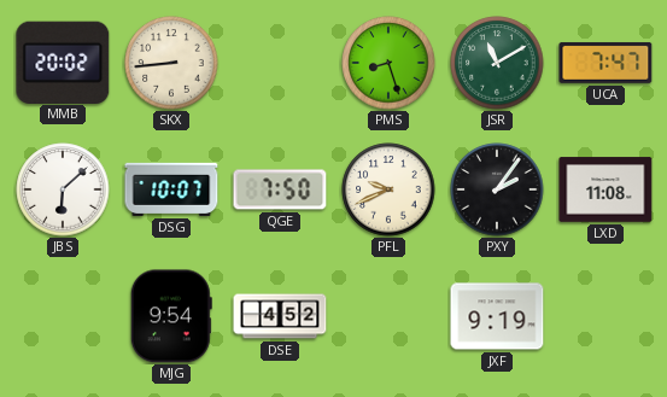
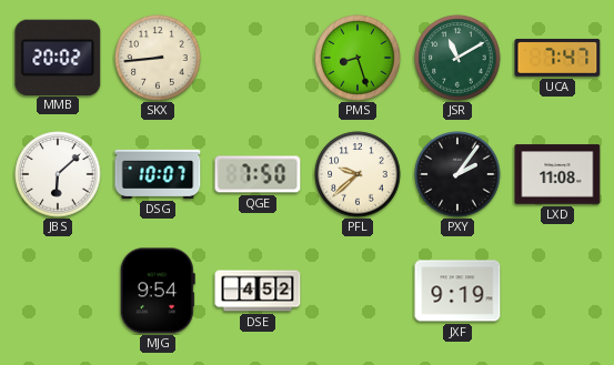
PFL: 9:41 -> 9:38
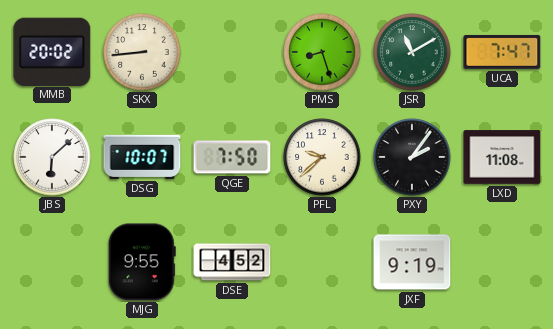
MJG: 9:54 -> 9:55
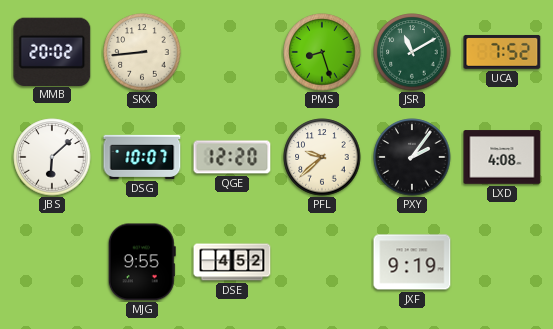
UCA: 7:47 -> 7:52
QGE: 7:50 -> 12:20
LXD: 11:08 -> 4:08
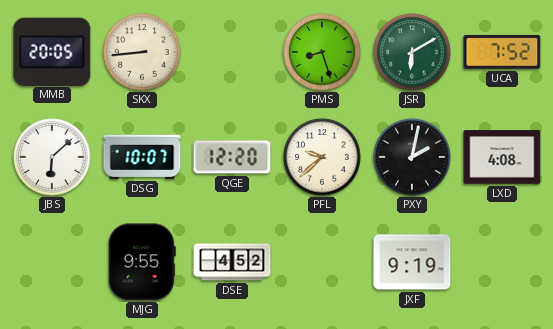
MMB: 20:02 -> 20:05
JSR: 11:10 -> 6:10
PXY: 2:06 -> 2:02
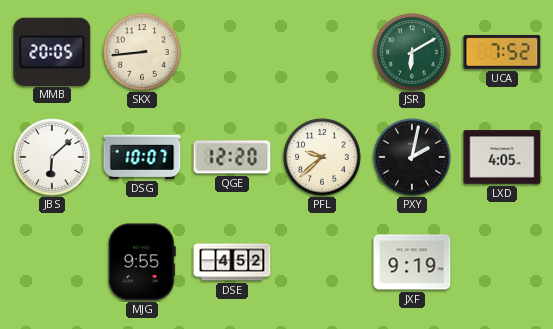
PMS: 8:27 -> none
LXD: 4:08 -> 4:05
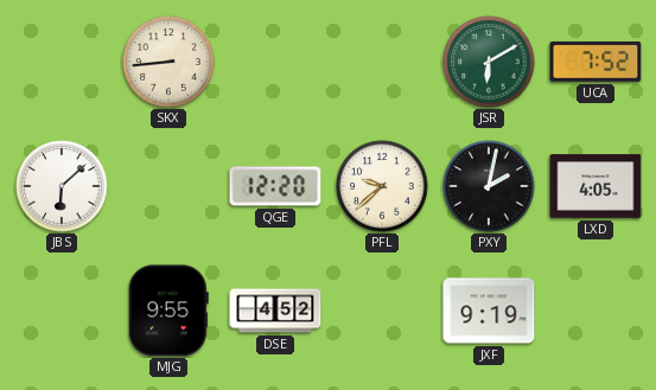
MMB: 20:05 -> none
DSG: 10:07 -> none
